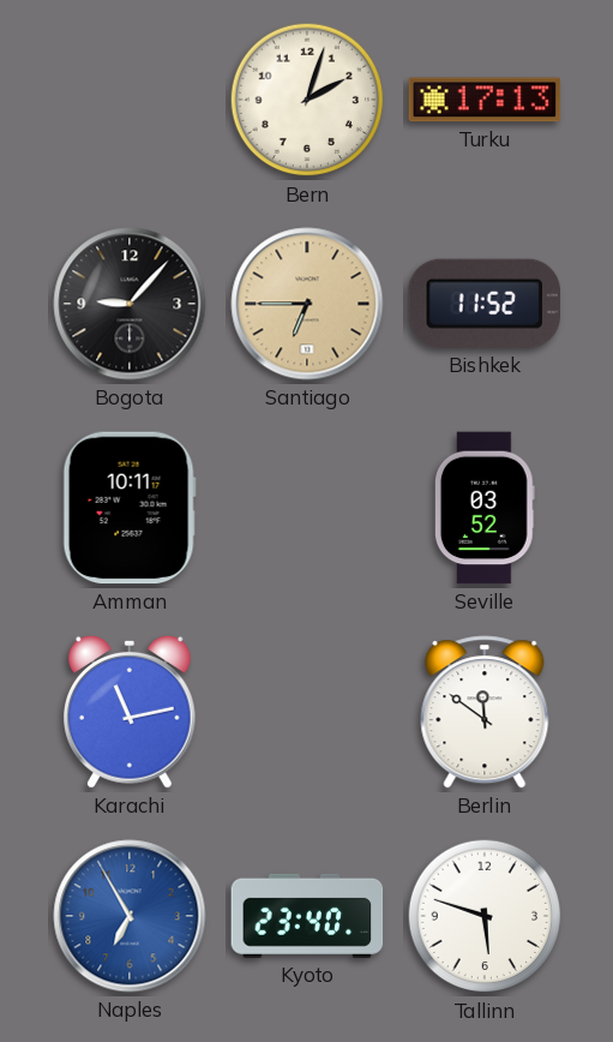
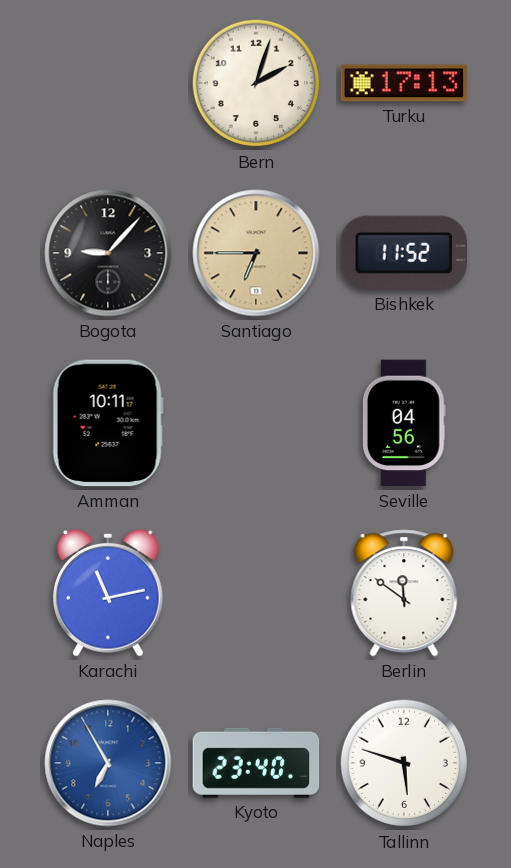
Seville: 03:52 -> 04:56
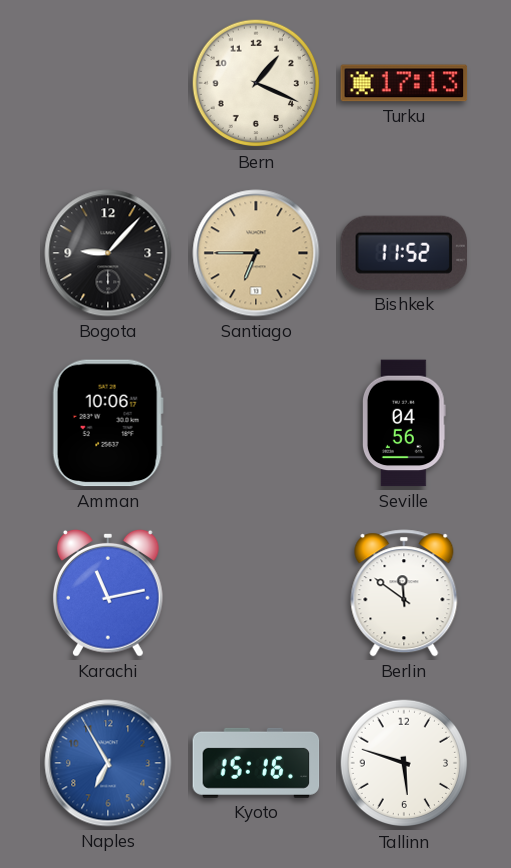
Bern: 2:03 -> 1:19
Amman: 10:11 -> 10:06
Kyoto: 23:40 -> 15:16
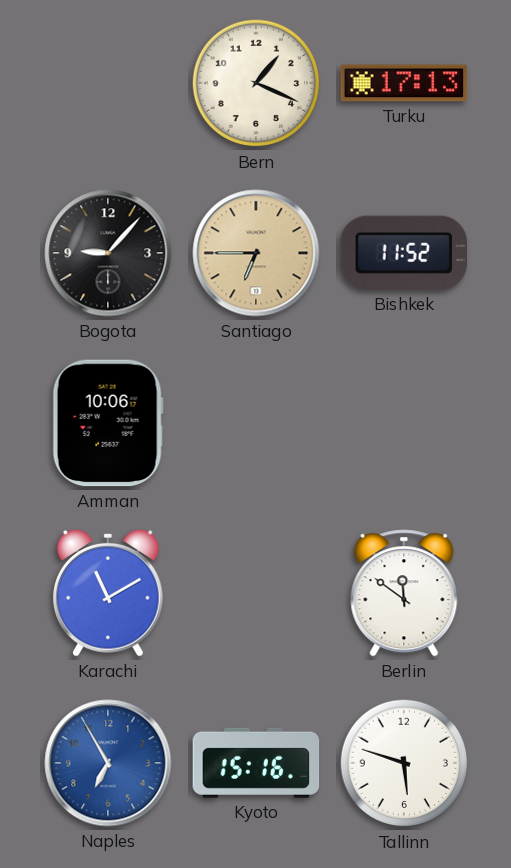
Seville: 04:56 -> none
Karachi: 11:13 -> 11:10
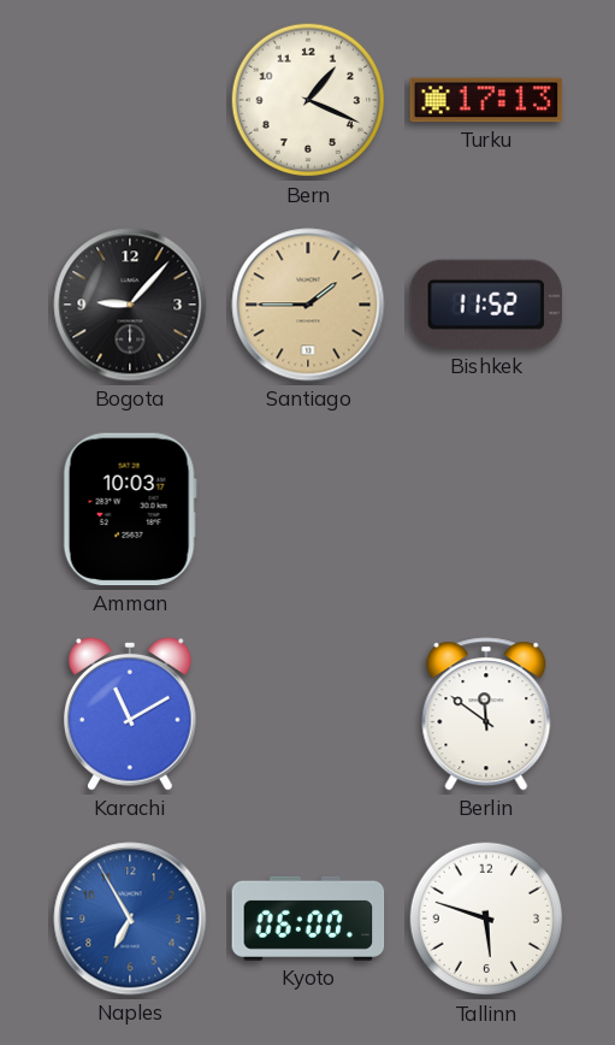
Santiago: 6:45 -> 1:45
Amman: 10:06 -> 10:03
Kyoto: 15:16 -> 06:00
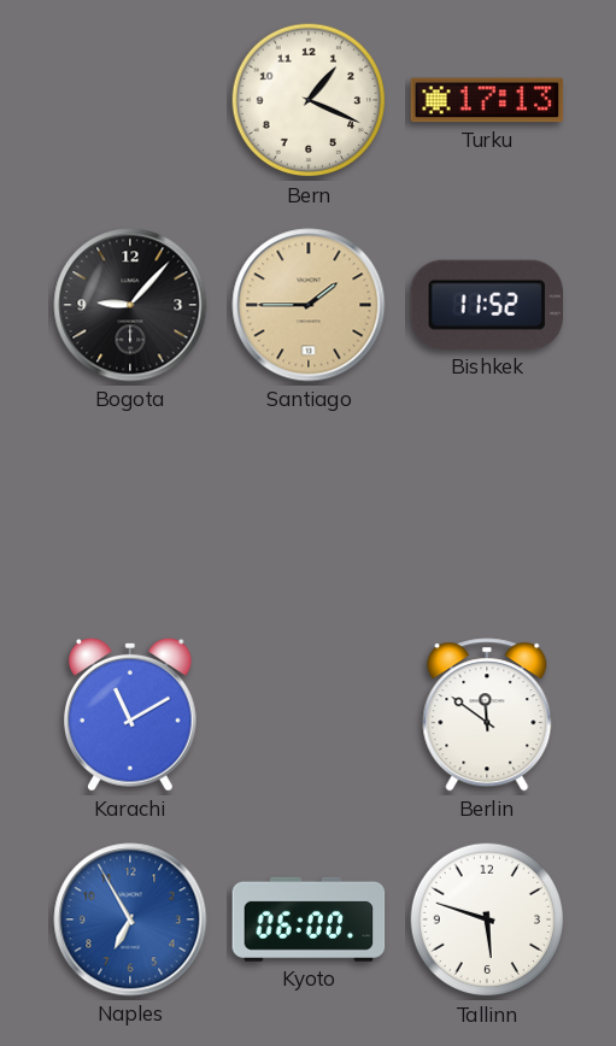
Amman: 10:03 -> none
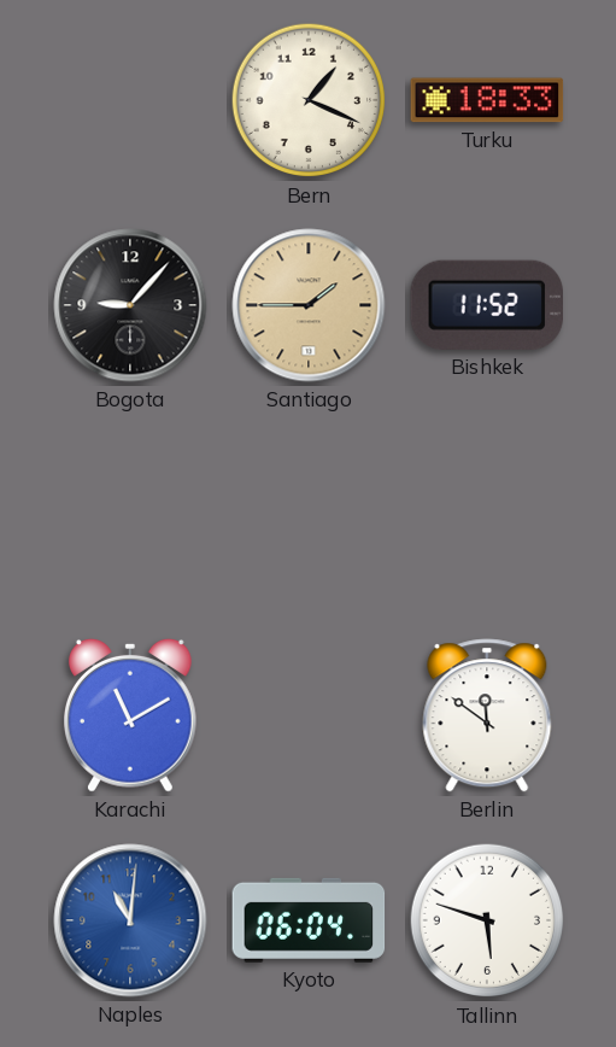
Turku: 17:13 -> 18:33
Naples: 6:55 -> 11:01
Kyoto: 06:00 -> 06:04
